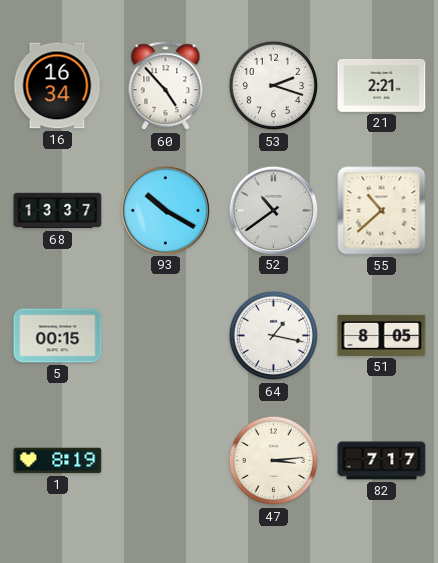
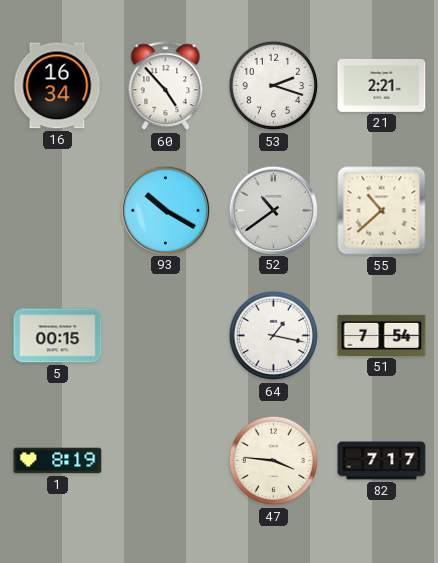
68: 13:37 -> none
51: 8:05 -> 7:54
47: 3:14 -> 3:46
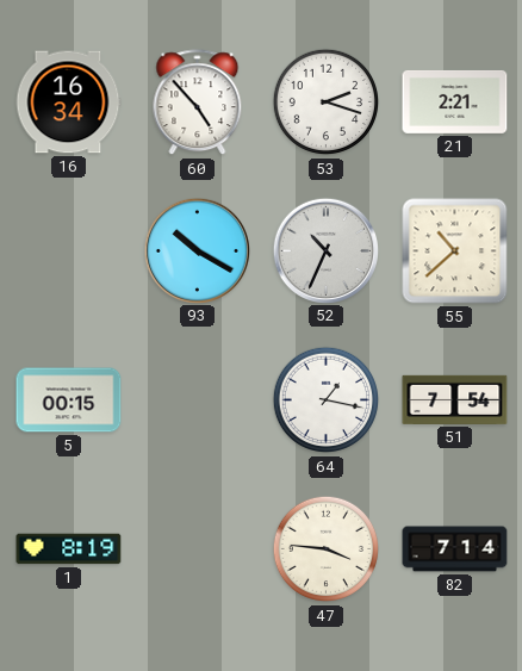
52: 10:39 -> 10:34
82: 7:17 -> 7:14
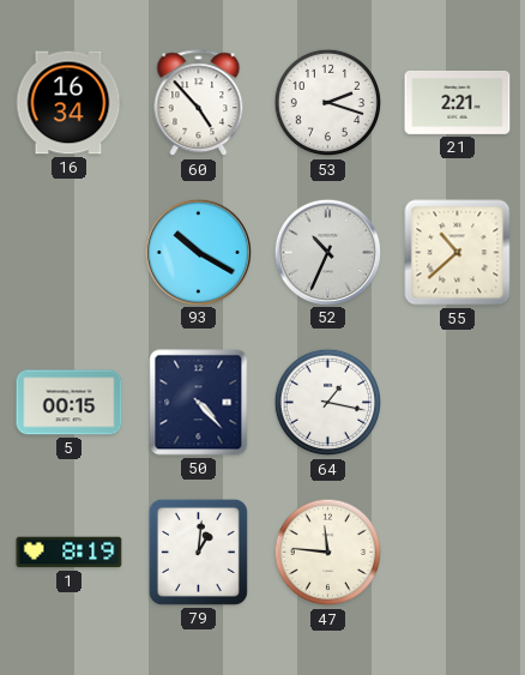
50: none -> 4:23
51: 7:54 -> none
79: none -> 1:01
47: 3:46 -> 11:46
82: 7:14 -> none
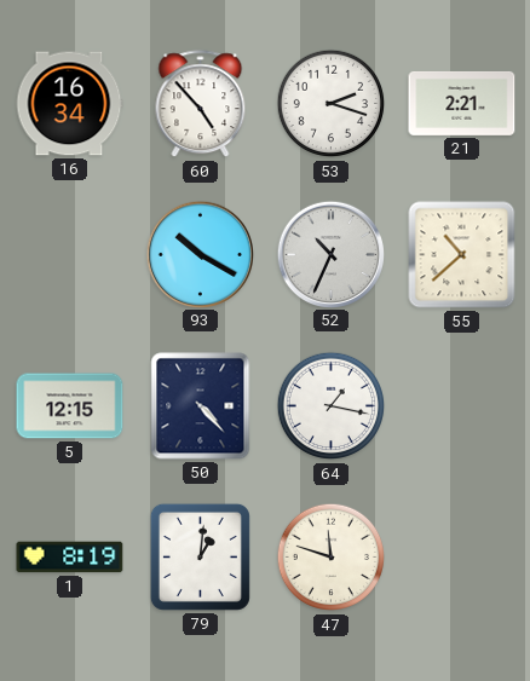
5: 00:15 -> 12:15
47: 11:46 -> 11:48
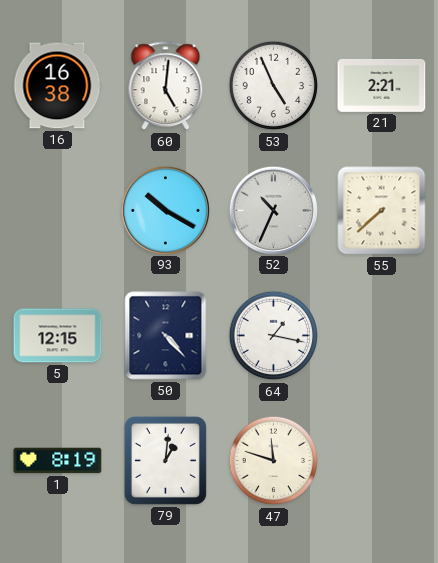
16: 16:34 -> 16:38
60: 4:53 -> 5:01
53: 2:18 -> 4:56
55: 10:38 -> 7:38
